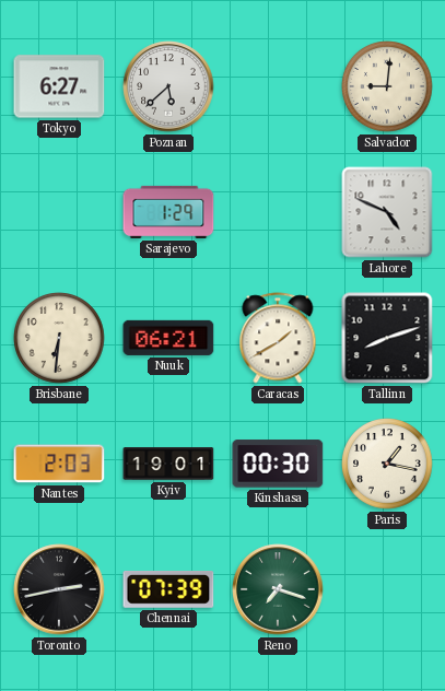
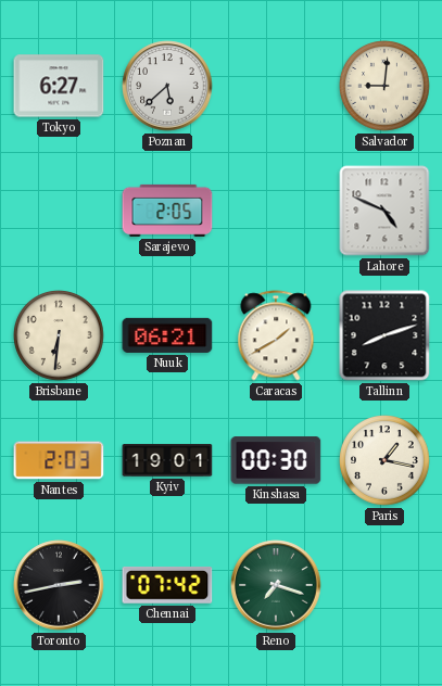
Sarajevo: 1:29 -> 2:05
Chennai: 07:39 -> 07:42
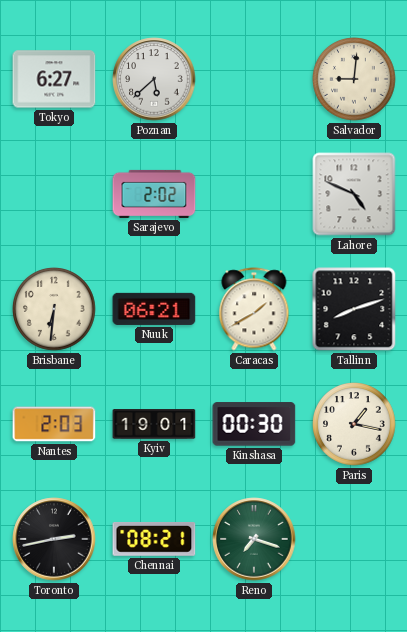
Sarajevo: 2:05 -> 2:02
Chennai: 07:42 -> 08:21
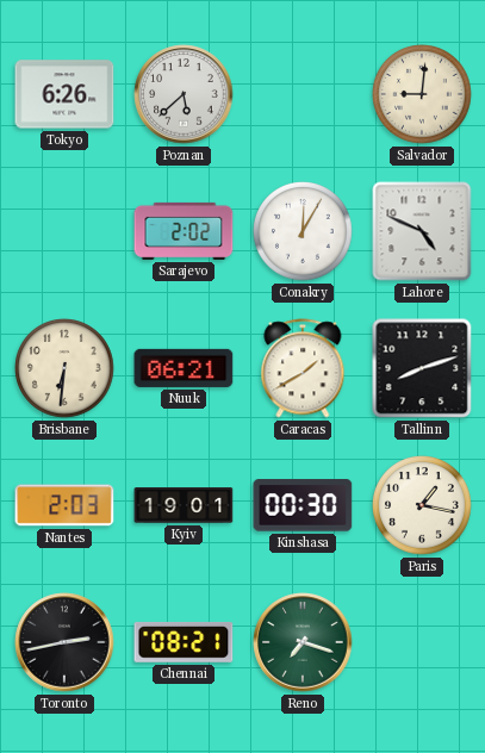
Tokyo: 6:27 -> 6:26
Conakry: none -> 12:05
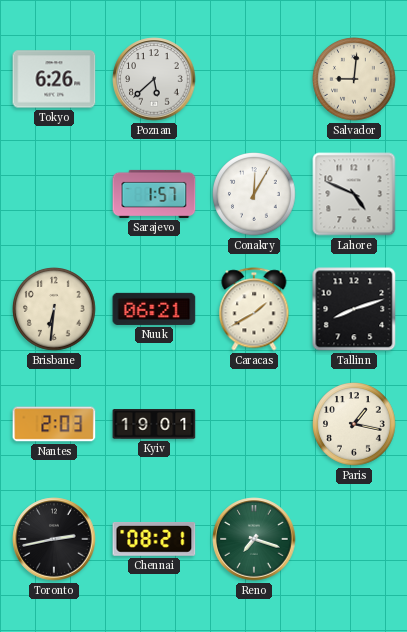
Sarajevo: 2:02 -> 1:57
Kinshasa: 00:30 -> none
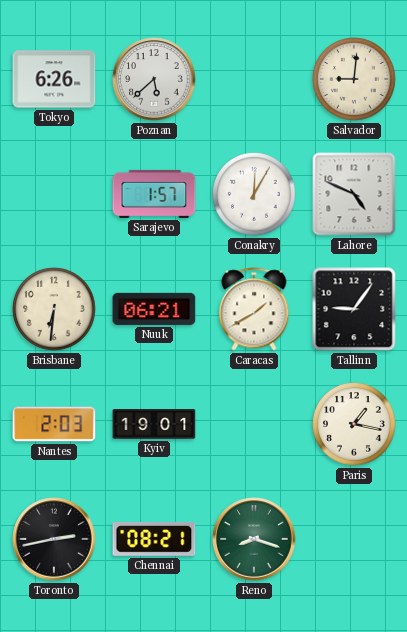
Tallinn: 8:12 -> 9:06
Reno: 7:18 -> 8:18
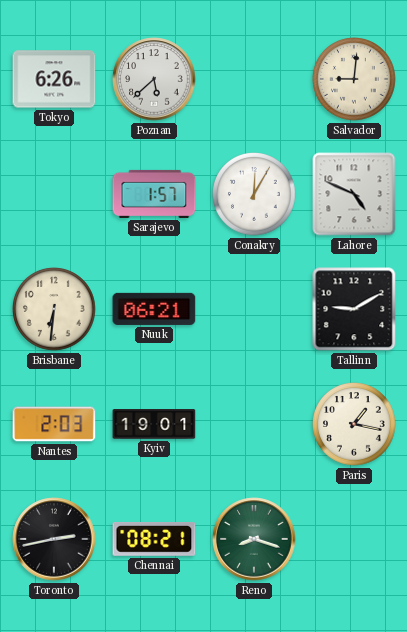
Caracas: 1:40 -> none
Tallinn: 9:06 -> 9:10
